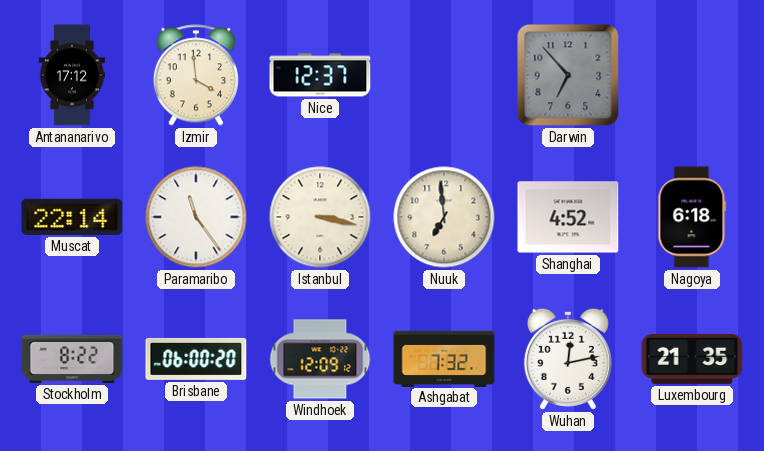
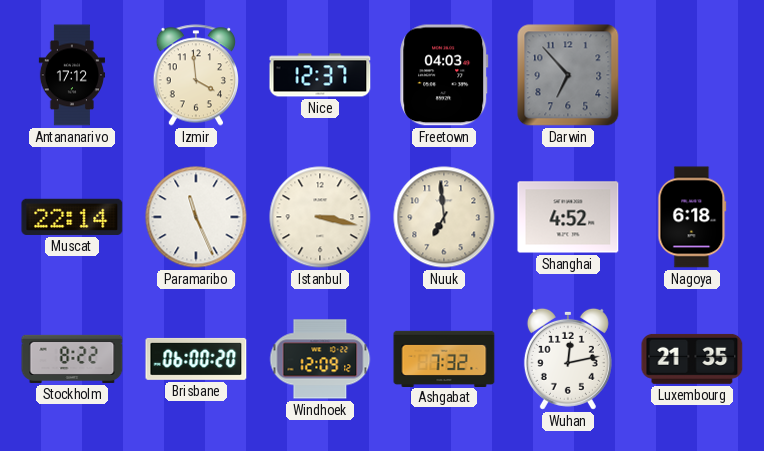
Freetown: none -> 04:03
Paramaribo: 11:24 -> 11:26
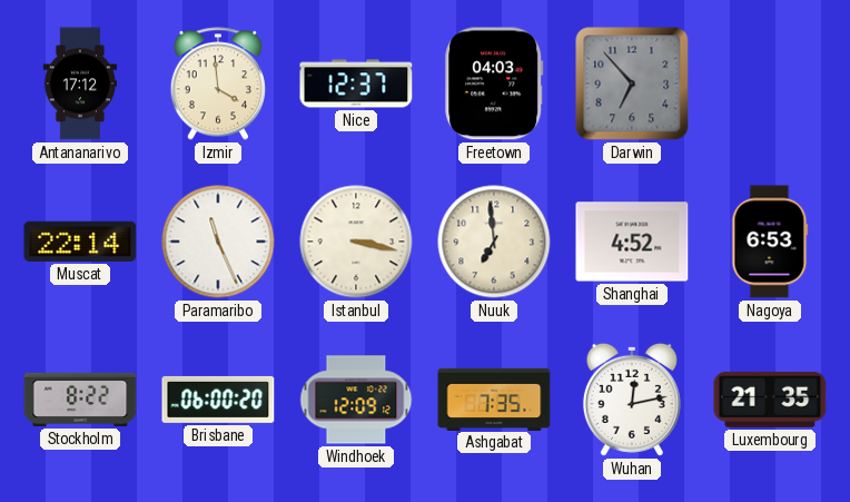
Nagoya: 6:18 -> 6:53
Ashgabat: 7:32 -> 7:35
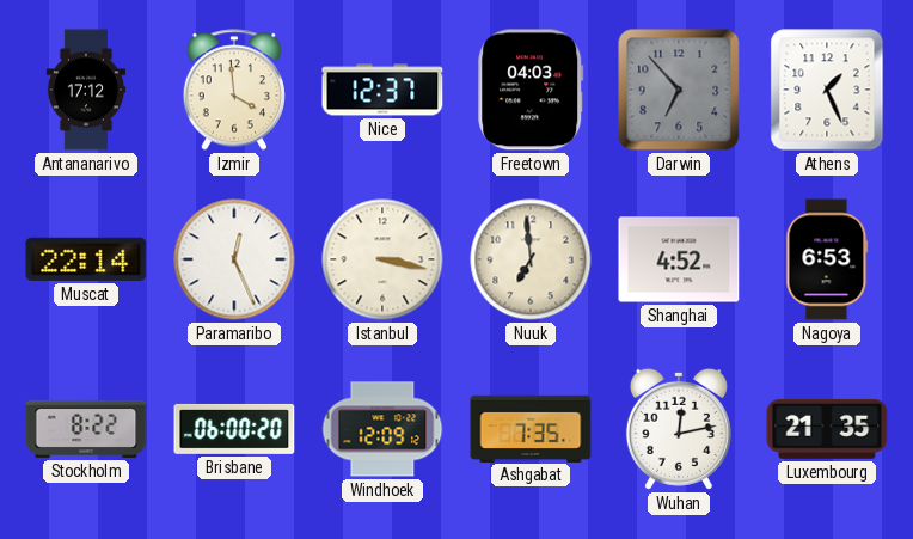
Athens: none -> 1:26
Paramaribo: 11:26 -> 12:26
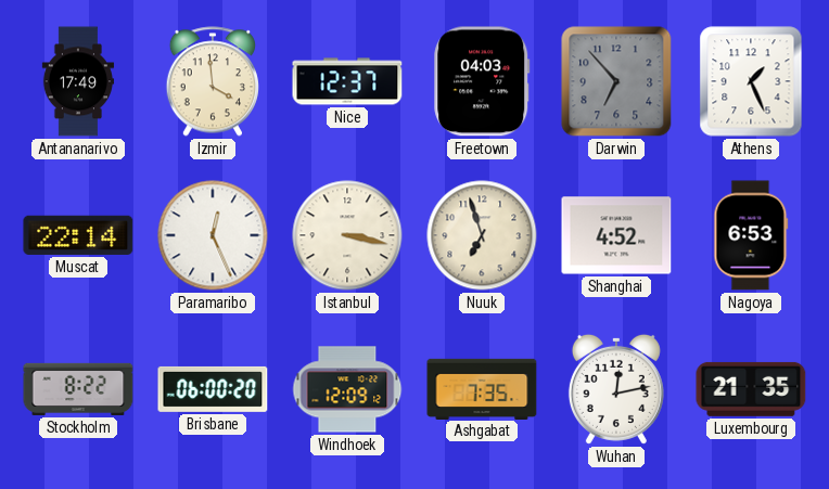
Antananarivo: 17:12 -> 17:49
Nuuk: 6:59 -> 6:57
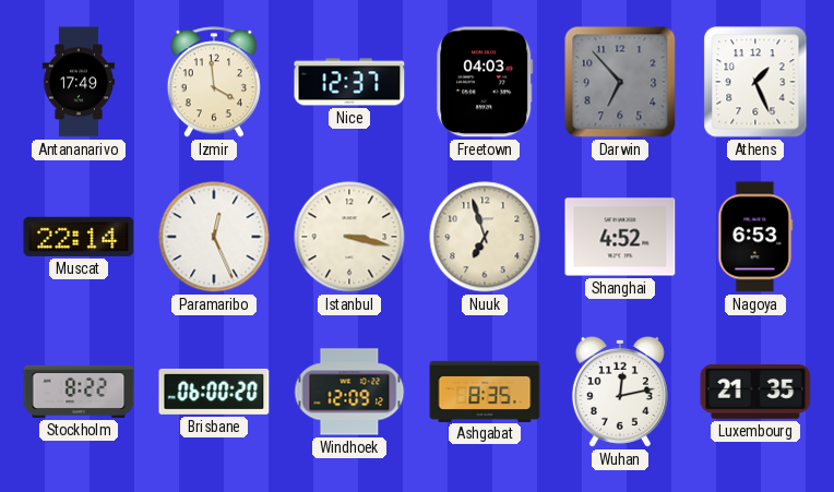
Ashgabat: 7:35 -> 8:35
